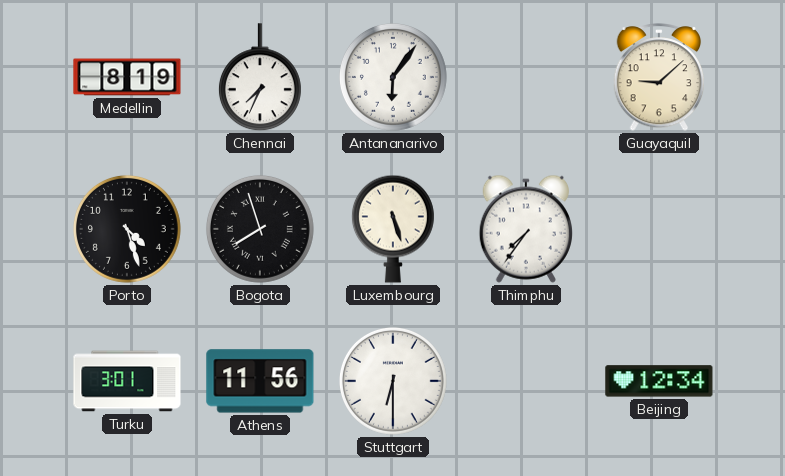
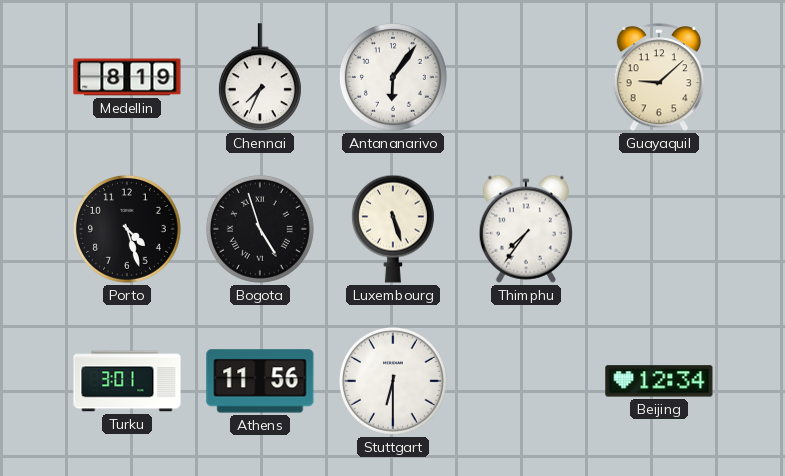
Bogota: 7:57 -> 4:57
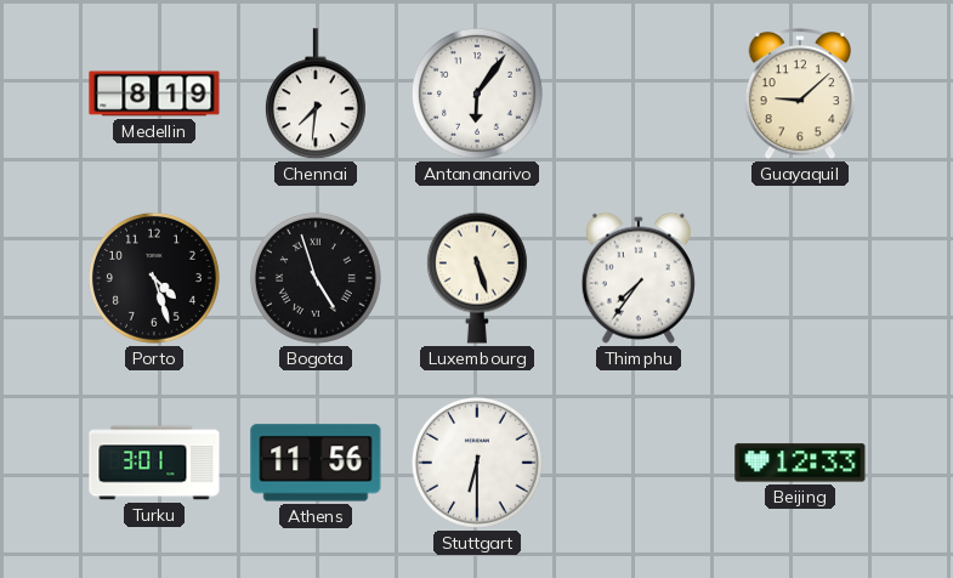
Chennai: 7:34 -> 7:31
Beijing: 12:34 -> 12:33
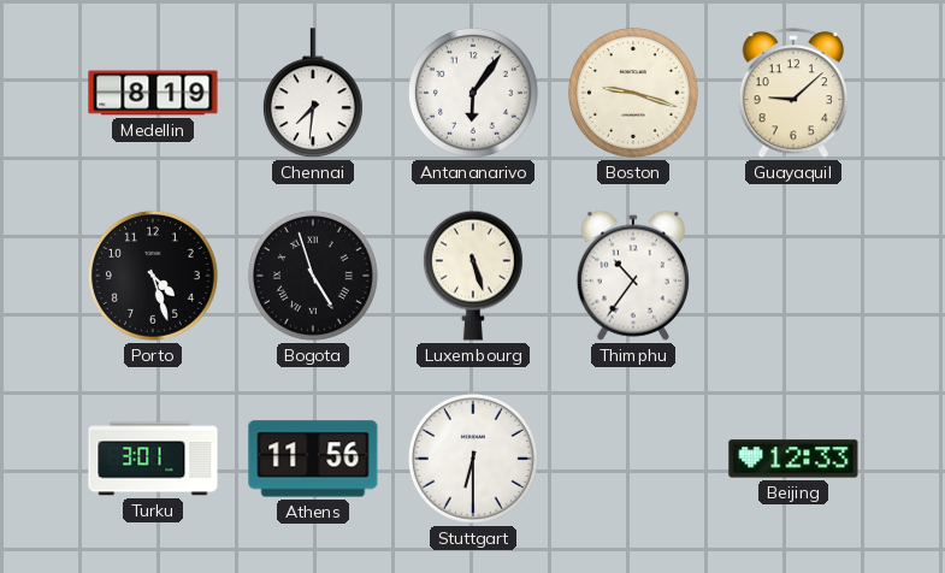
Boston: none -> 9:18
Thimphu: 7:36 -> 10:36
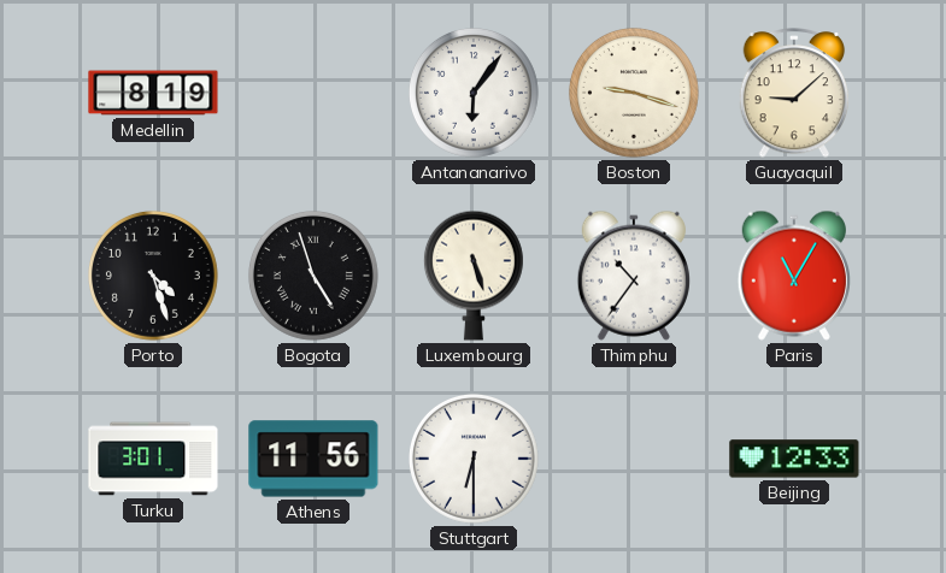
Chennai: 7:31 -> none
Paris: none -> 11:05
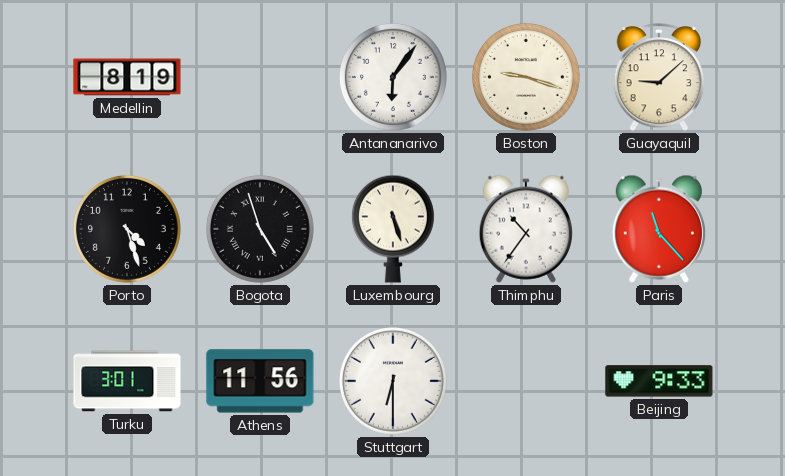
Paris: 11:05 -> 11:23
Beijing: 12:33 -> 9:33
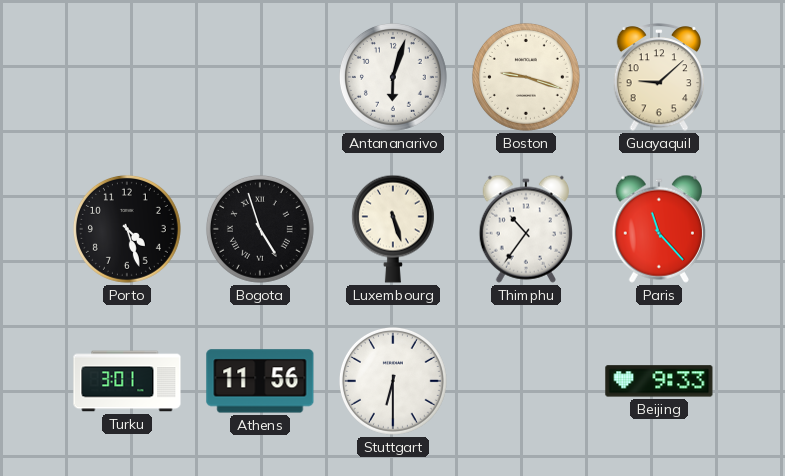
Medellin: 8:19 -> none
Antananarivo: 6:06 -> 6:03
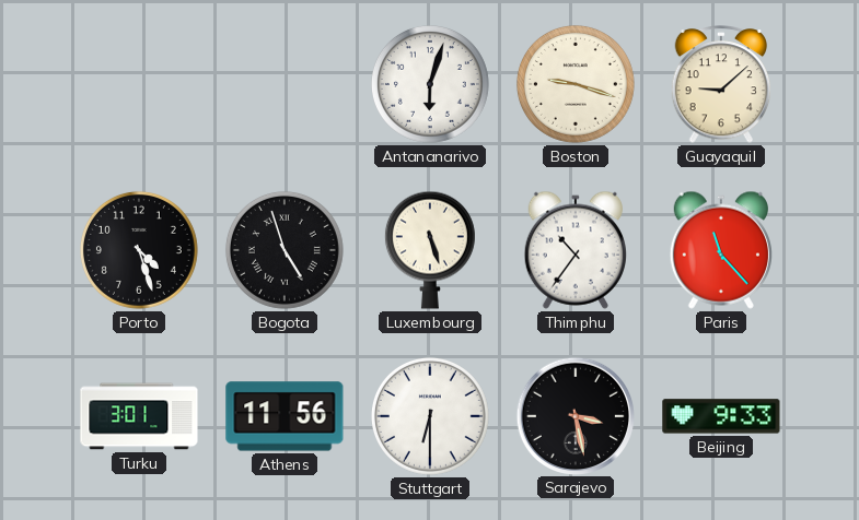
Sarajevo: none -> 3:28
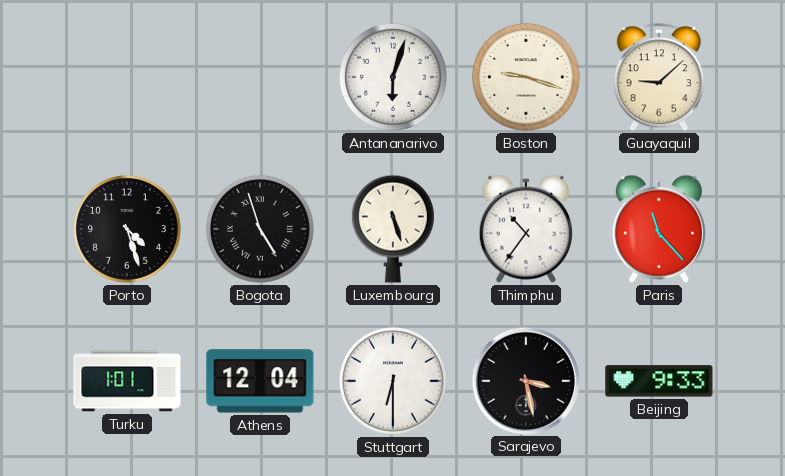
Turku: 3:01 -> 1:01
Athens: 11:56 -> 12:04
